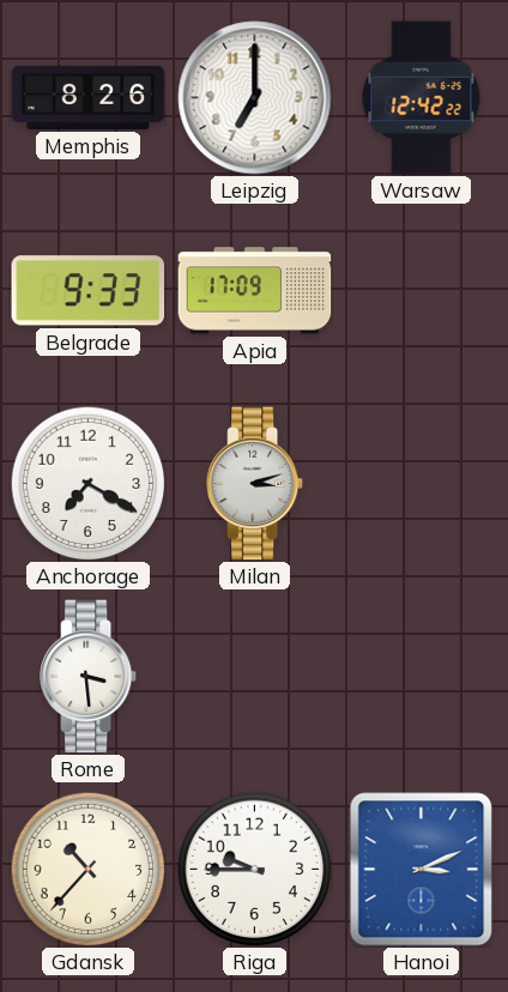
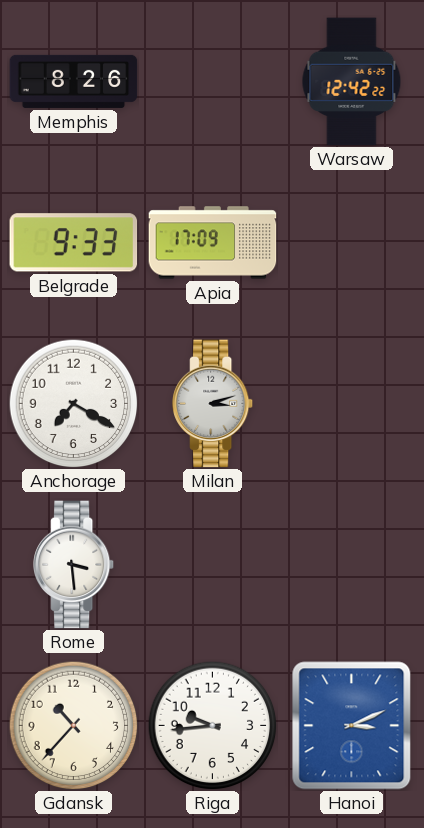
Leipzig: 7:00 -> none
Riga: 9:45 -> 9:44
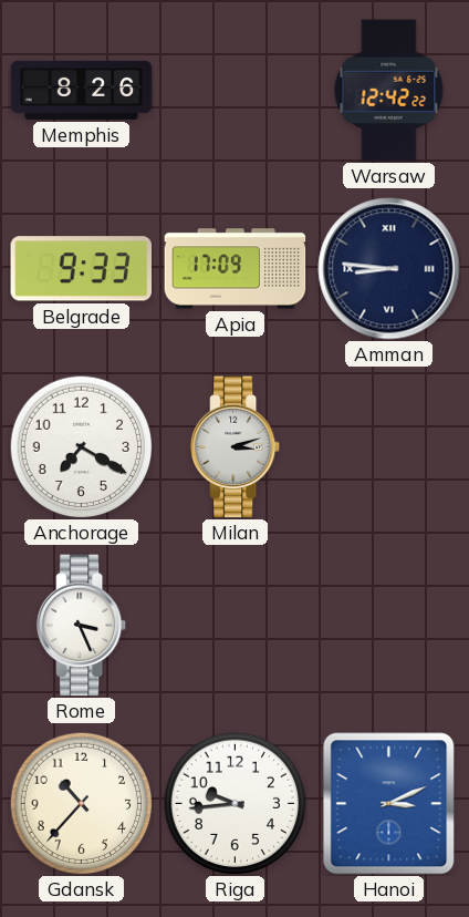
Amman: none -> 8:46
Rome: 3:29 -> 3:26
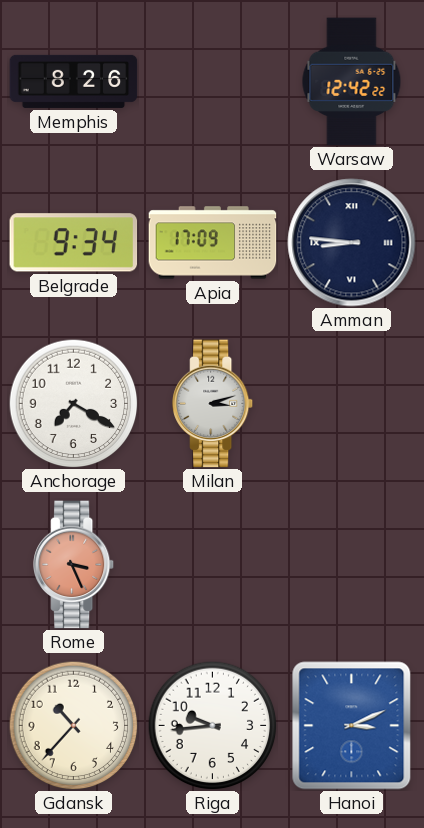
Belgrade: 9:33 -> 9:34
Rome dial: white -> salmon
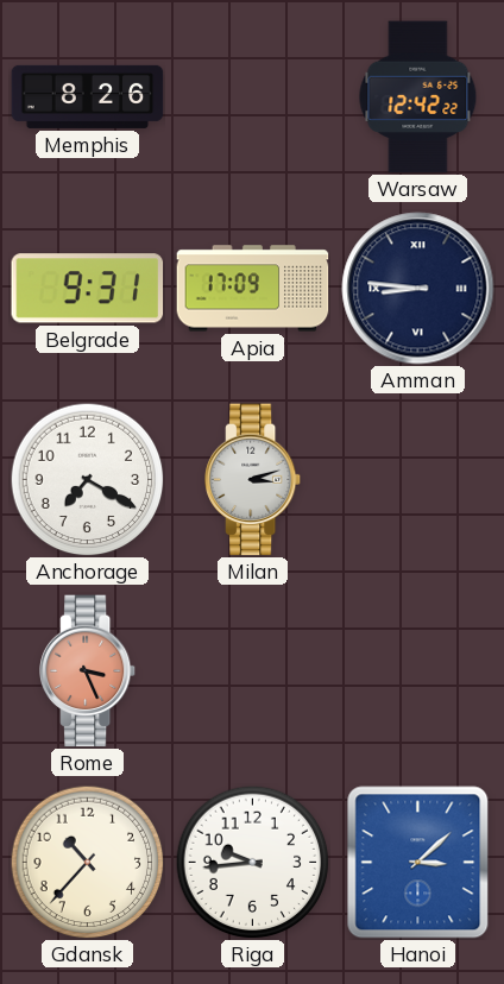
Belgrade: 9:34 -> 9:31
Hanoi: 3:11 -> 3:08
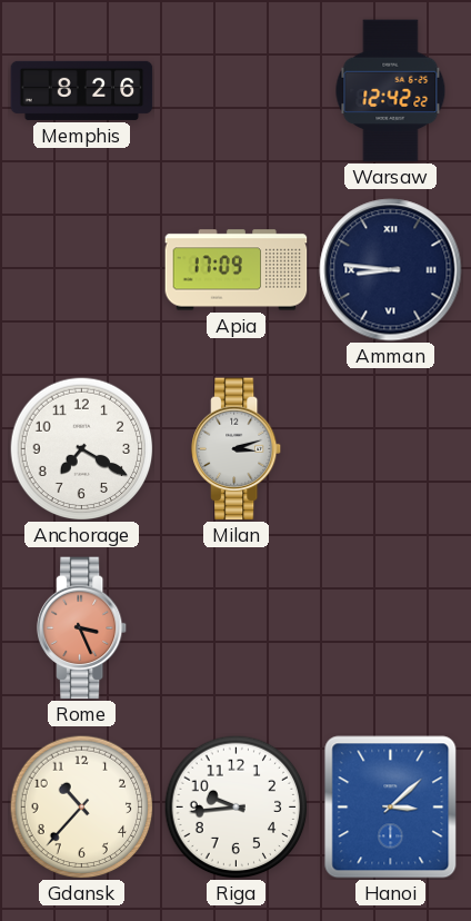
Belgrade: 9:31 -> none
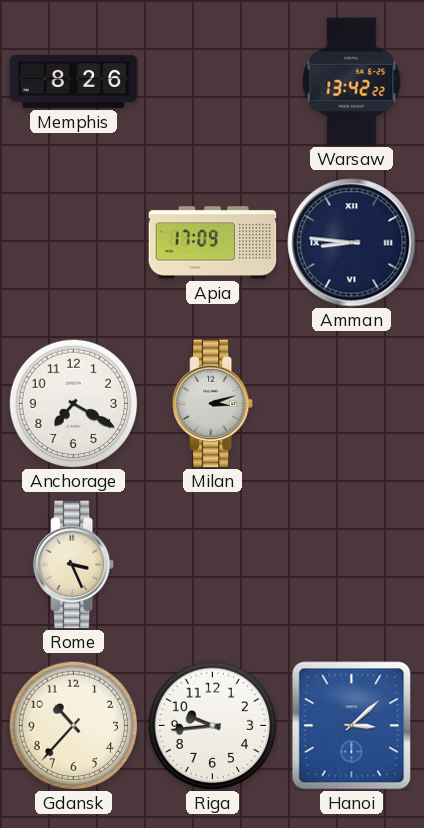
Warsaw: 12:42 -> 13:42
Rome dial: salmon -> cream
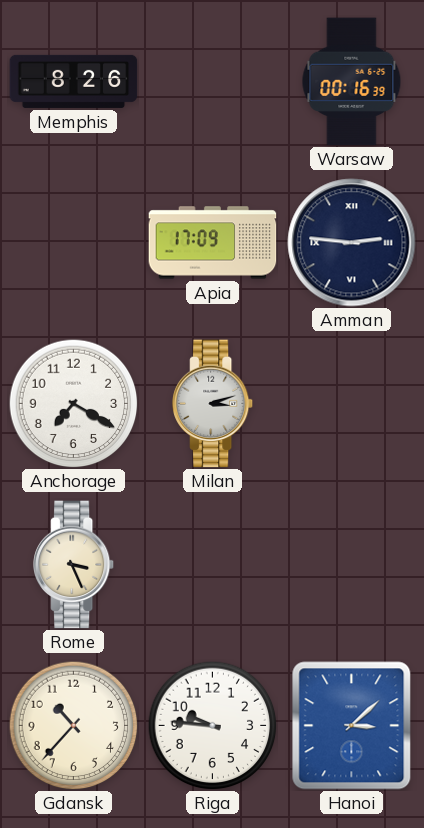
Warsaw: 13:42 -> 00:16
Amman: 8:46 -> 2:46
Riga: 9:44 -> 9:46
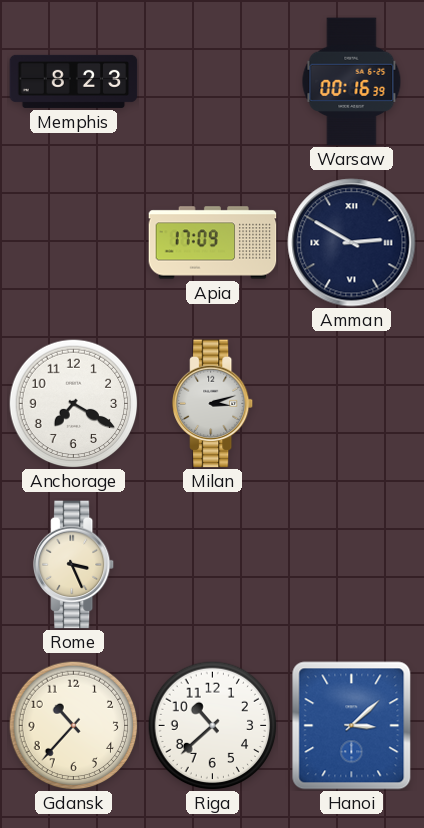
Memphis: 8:26 -> 8:23
Amman: 2:46 -> 2:50
Riga: 9:46 -> 10:38
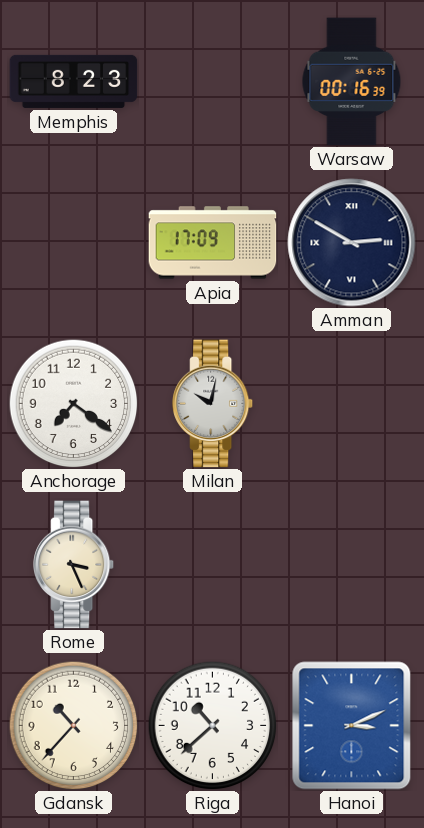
Anchorage: 7:20 -> 7:21
Milan: 3:12 -> 10:02
Hanoi: 3:08 -> 3:11
